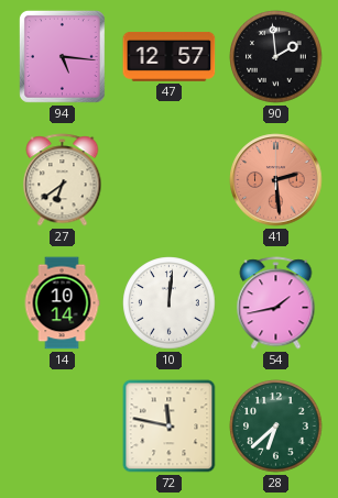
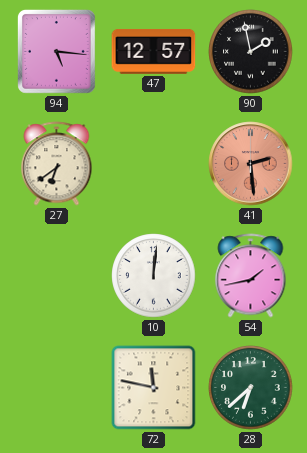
90: 1:59 -> 1:58
14: 10:14 -> none
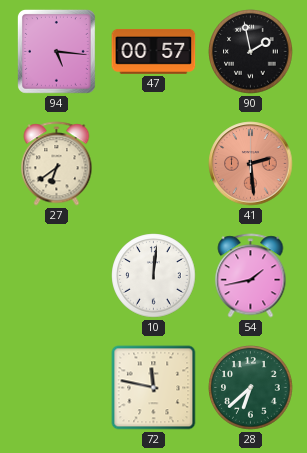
47: 12:57 -> 00:57
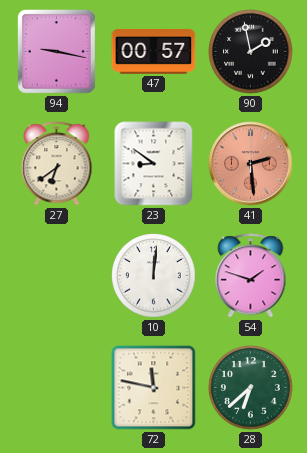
94: 5:16 -> 9:17
23: none -> 8:51
54: 1:43 -> 1:48
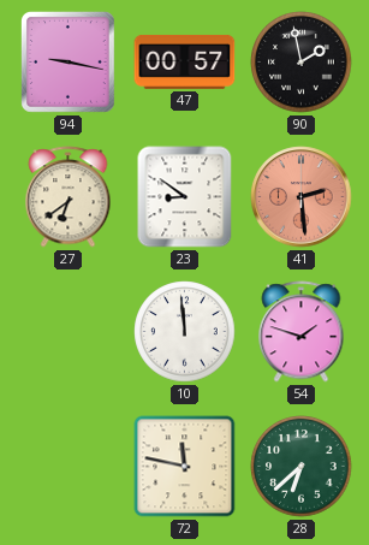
10: 12:01 -> 11:59
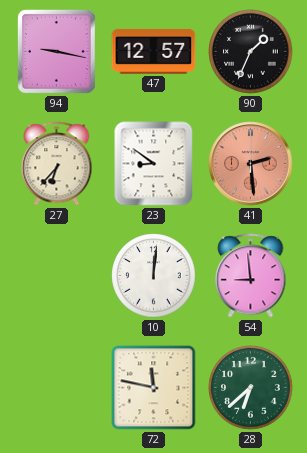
47: 00:57 -> 12:57
90: 1:58 -> 1:34
27: 6:39 -> 6:37
10: 11:59 -> 12:01
54: 1:48 -> 8:59
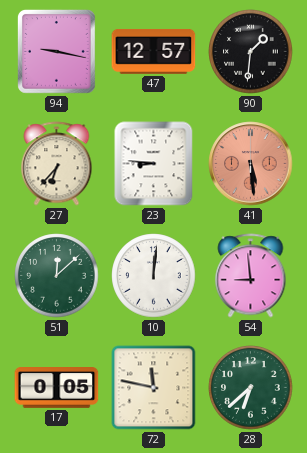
90: 1:34 -> 1:31
23: 8:51 -> 8:46
41: 2:29 -> 5:29
51: none -> 12:08
17: none -> 0:05
